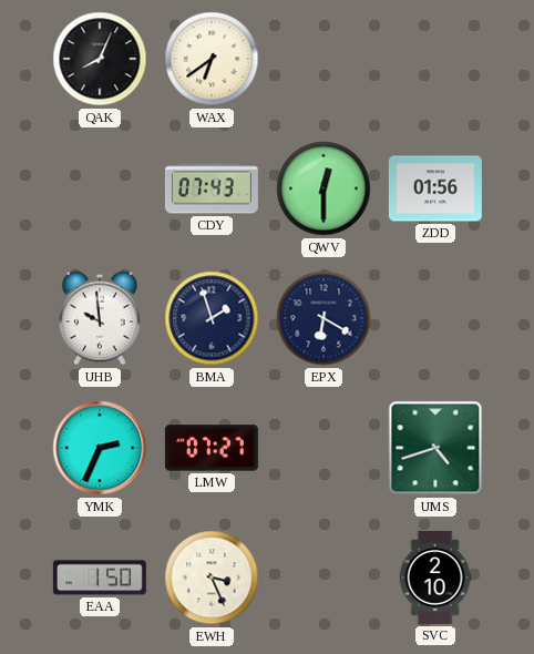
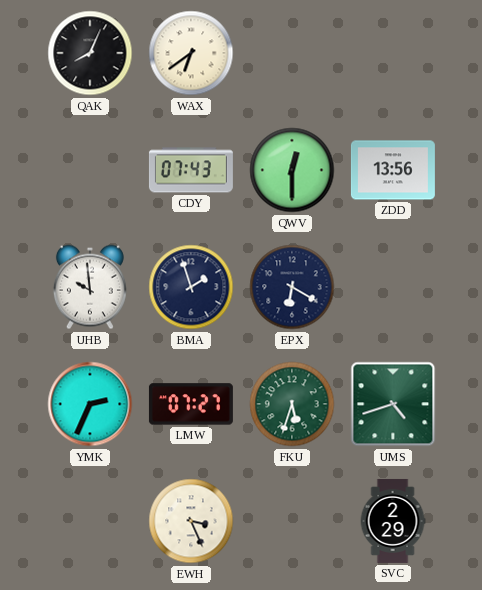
ZDD: 01:56 -> 13:56
FKU: none -> 5:33
EAA: 1:50 -> none
SVC: 2:10 -> 2:29
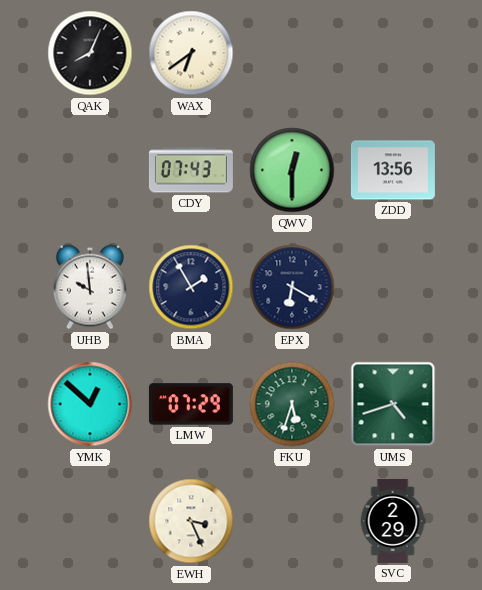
BMA: 1:57 -> 1:55
YMK: 2:34 -> 12:52
LMW: 07:27 -> 07:29
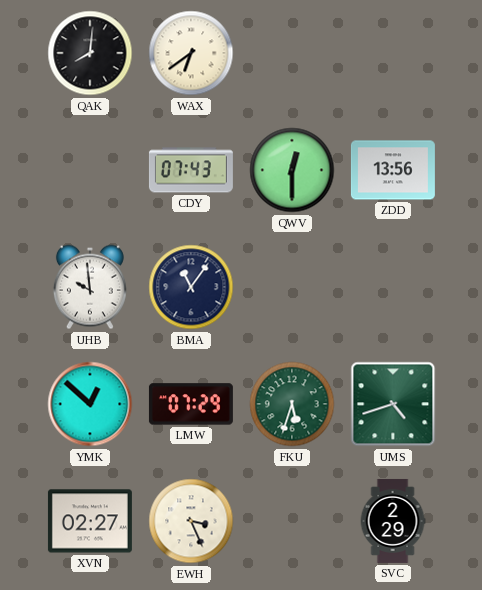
QAK: 8:04 -> 8:01
BMA: 1:55 -> 11:06
EPX: 6:20 -> none
XVN: none -> 02:27
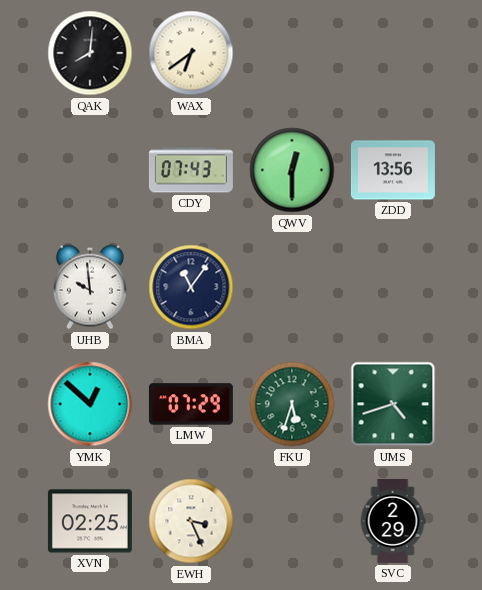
XVN: 02:27 -> 02:25
